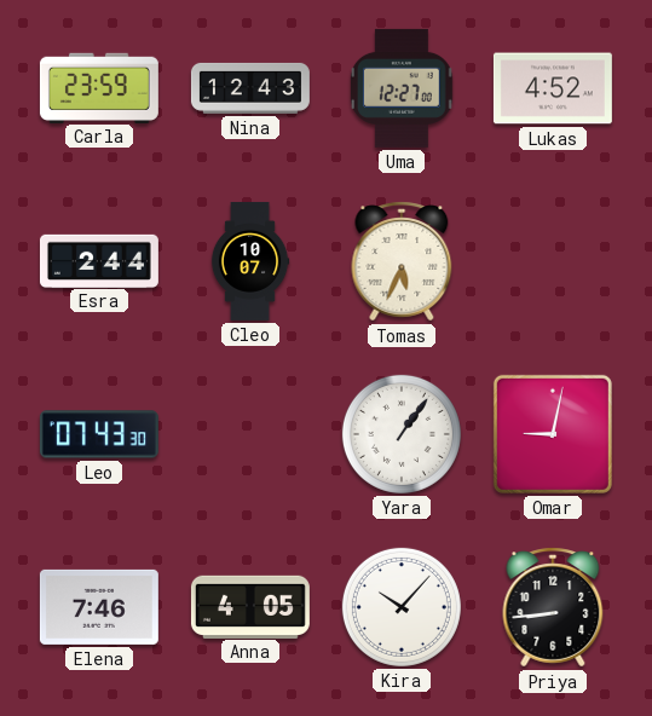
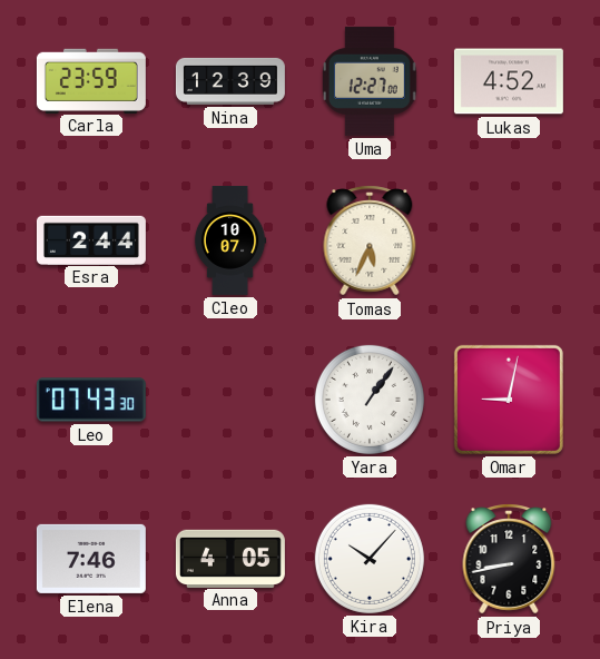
Nina: 12:43 -> 12:39
Priya: 8:44 -> 8:43
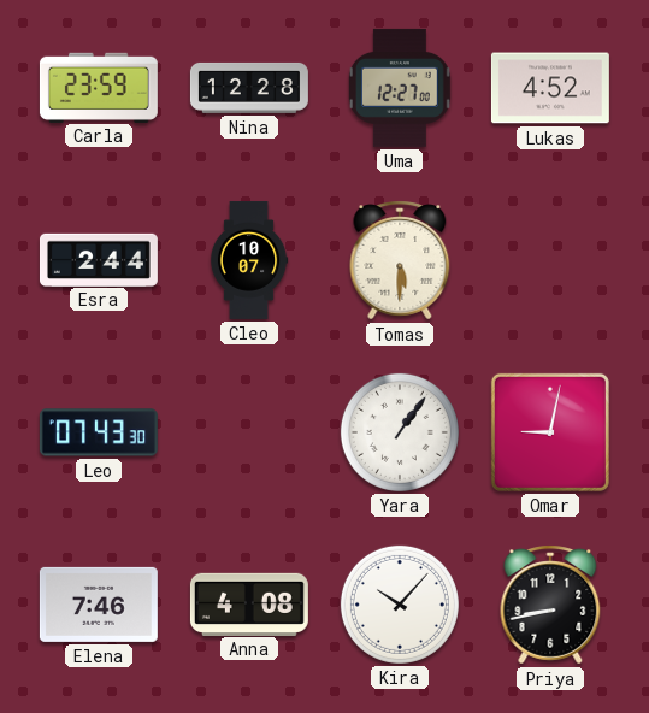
Nina: 12:39 -> 12:28
Tomas: 5:34 -> 5:30
Anna: 4:05 -> 4:08
